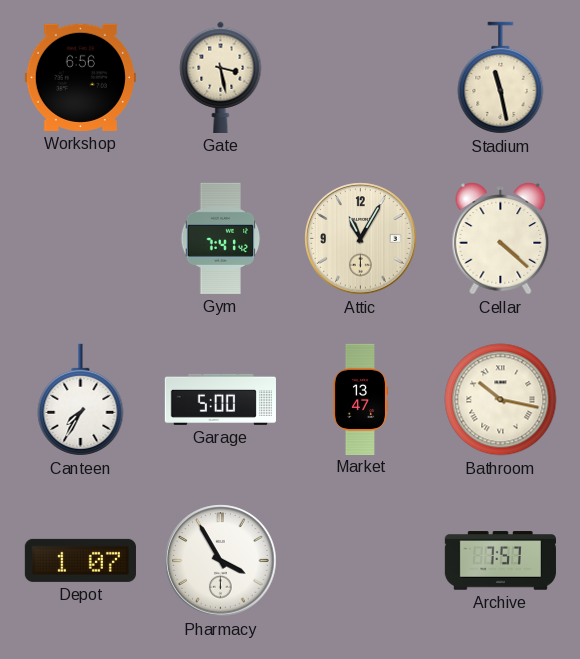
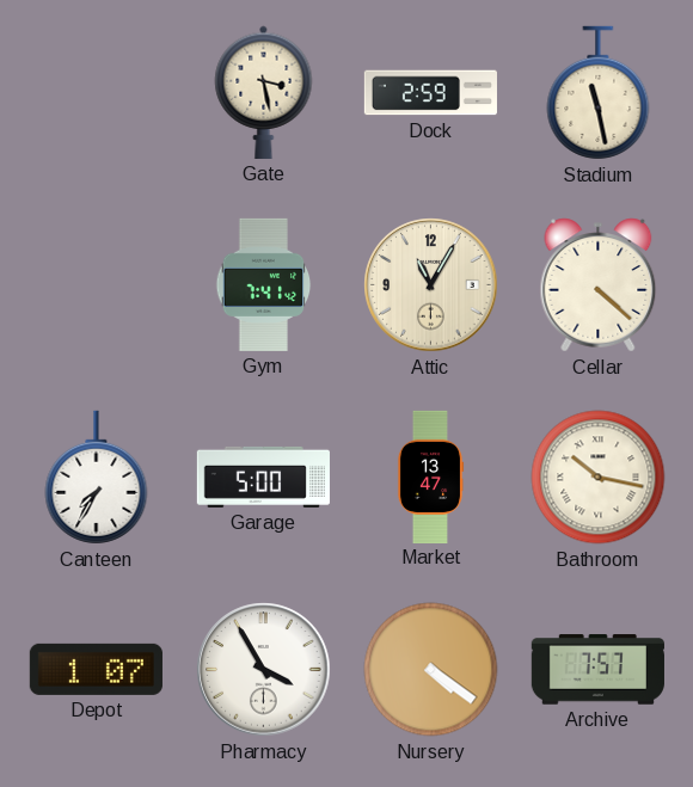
Workshop: 6:56 -> none
Dock: none -> 2:59
Nursery: none -> 4:21
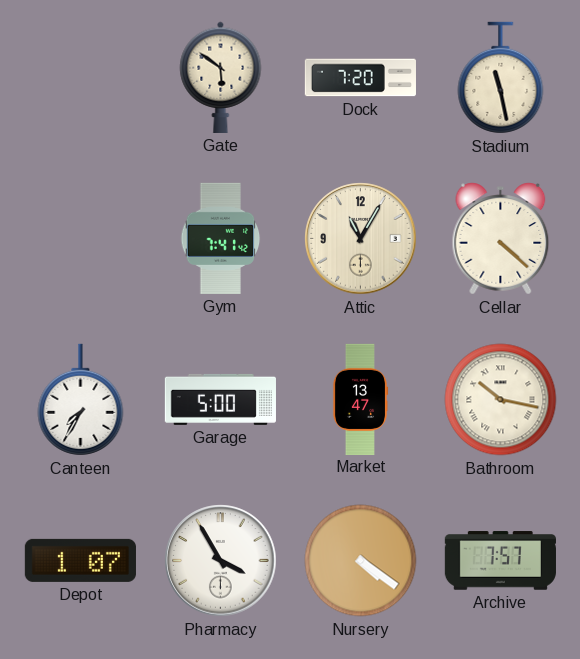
Gate: 3:28 -> 5:51
Dock: 2:59 -> 7:20
